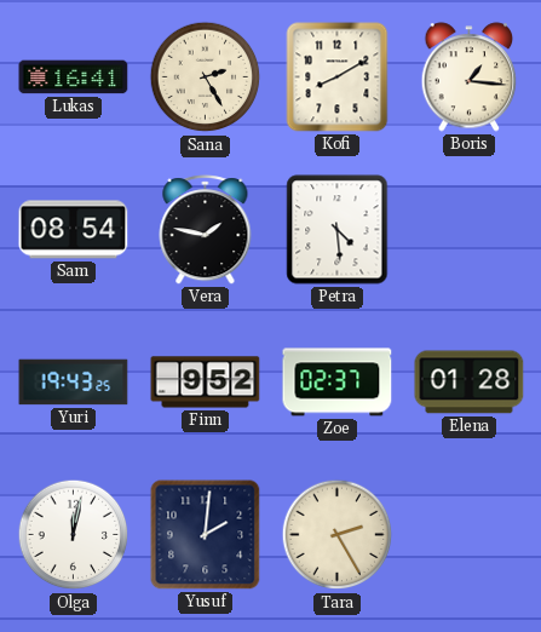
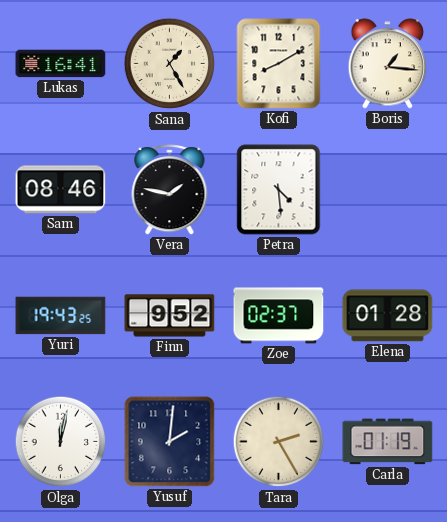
Sana: 2:25 -> 1:25
Sam: 08:54 -> 08:46
Carla: none -> 01:19
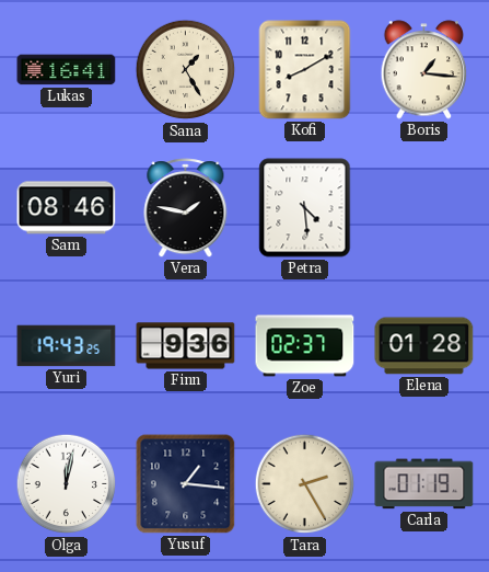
Finn: 9:52 -> 9:36
Yusuf: 2:01 -> 1:16
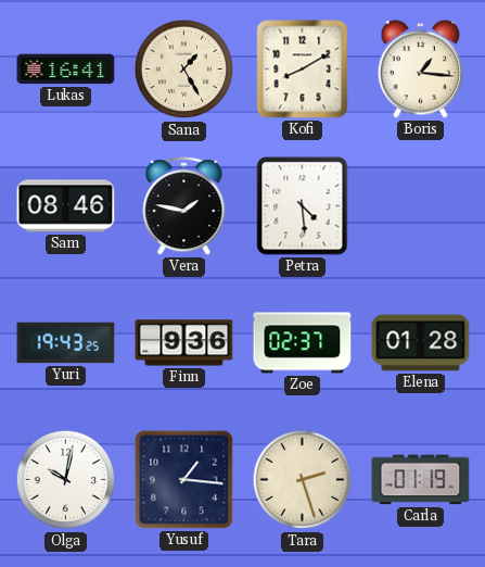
Olga: 12:02 -> 10:02
Tara: 2:25 -> 2:27
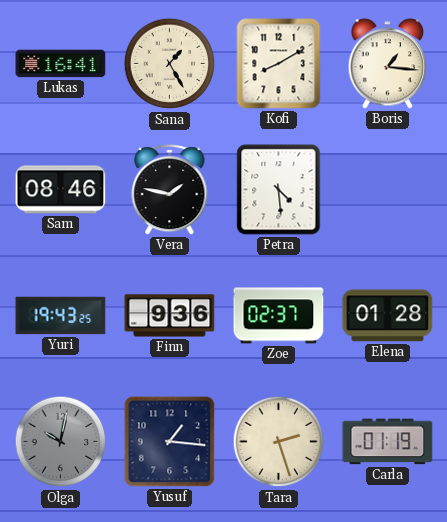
Olga dial: white -> grey
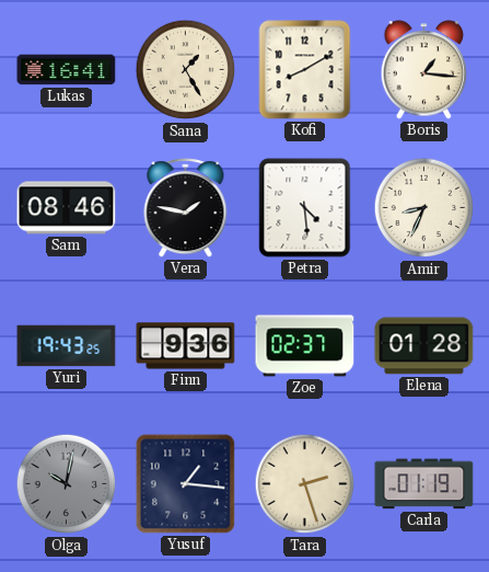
Amir: none -> 8:34
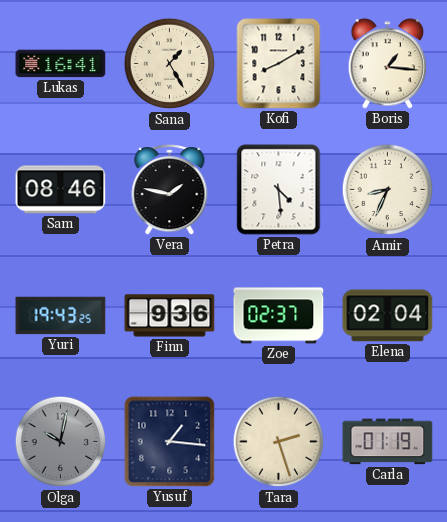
Elena: 01:28 -> 02:04
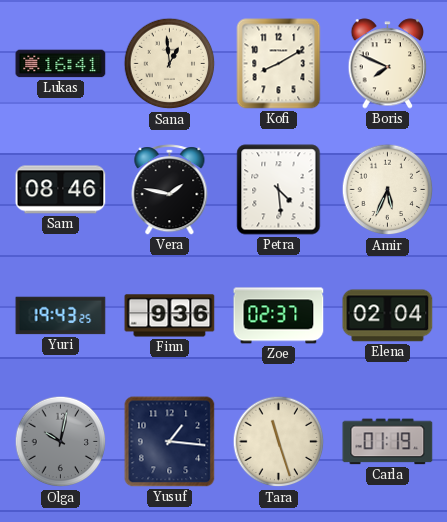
Sana: 1:25 -> 12:59
Boris: 1:16 -> 7:49
Amir: 8:34 -> 5:34
Tara: 2:27 -> 11:27
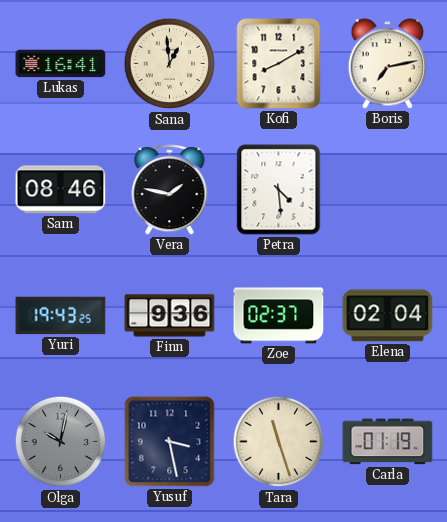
Boris: 7:49 -> 7:13
Amir: 5:34 -> none
Yusuf: 1:16 -> 3:28
